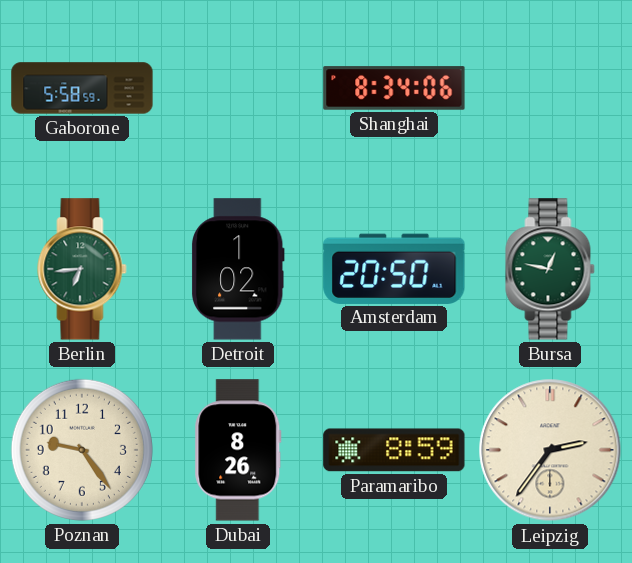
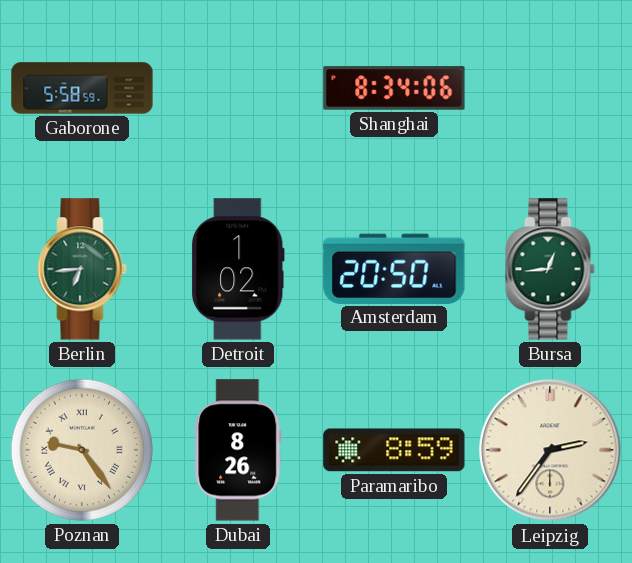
Bursa: 12:47 -> 12:44
Poznan numerals: Arabic -> Roman
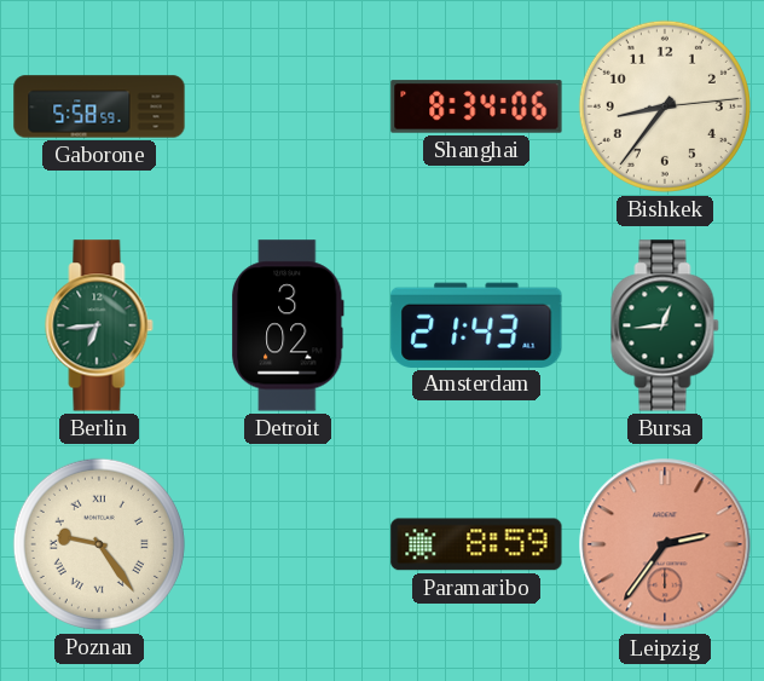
Bishkek: none -> 8:36
Detroit: 1:02 -> 3:02
Amsterdam: 20:50 -> 21:43
Dubai: 8:26 -> none
Leipzig dial: cream -> salmon
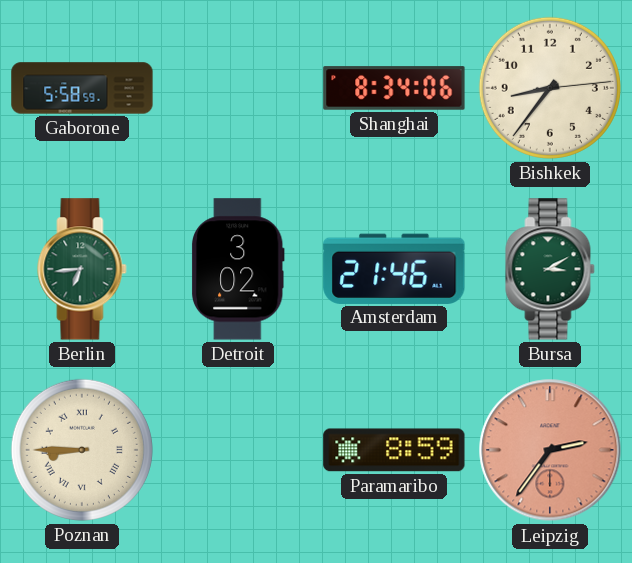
Amsterdam: 21:43 -> 21:46
Bursa: 12:44 -> 3:10
Poznan: 9:24 -> 8:45
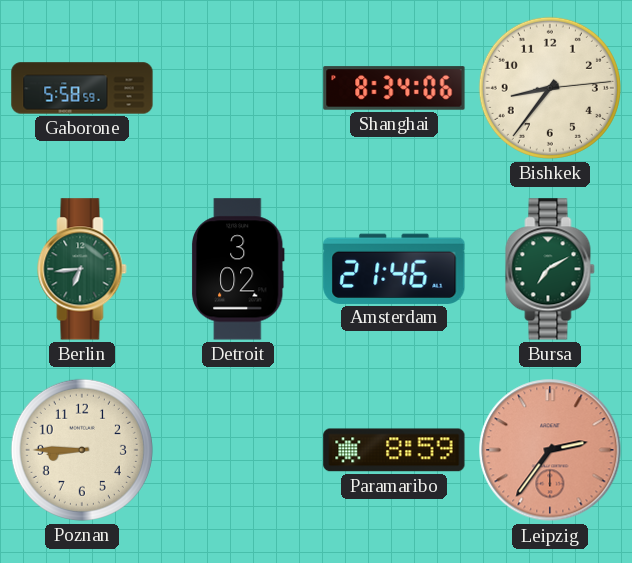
Bursa: 3:10 -> 7:10
Poznan numerals: Roman -> Arabic
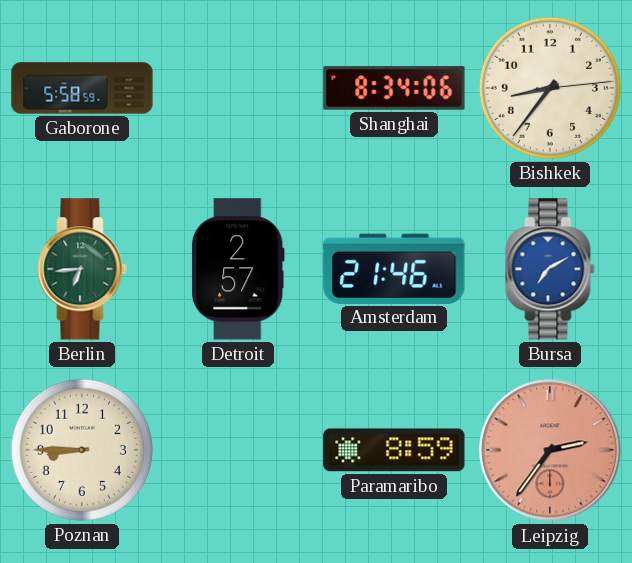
Detroit: 3:02 -> 2:57
Bursa dial: green -> blue
